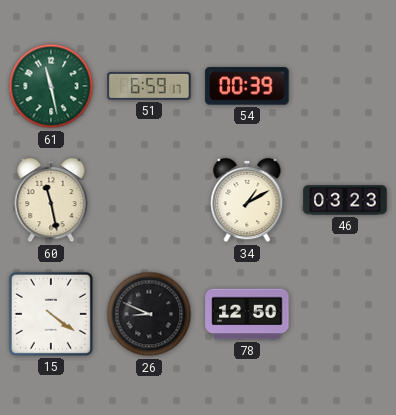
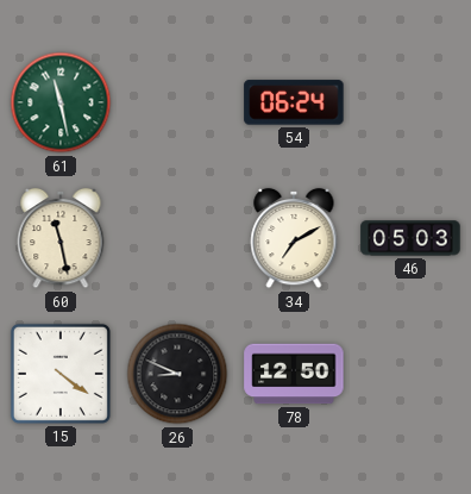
51: 6:59 -> none
54: 00:39 -> 06:24
34: 1:10 -> 7:10
46: 03:23 -> 05:03
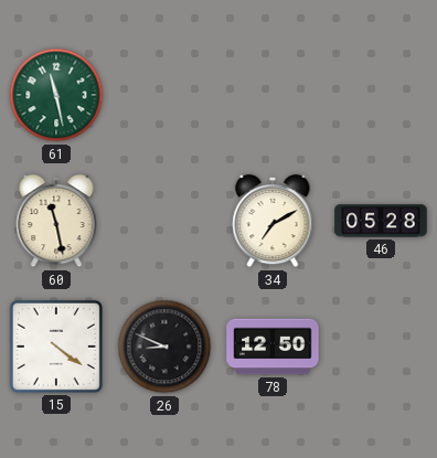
54: 06:24 -> none
46: 05:03 -> 05:28
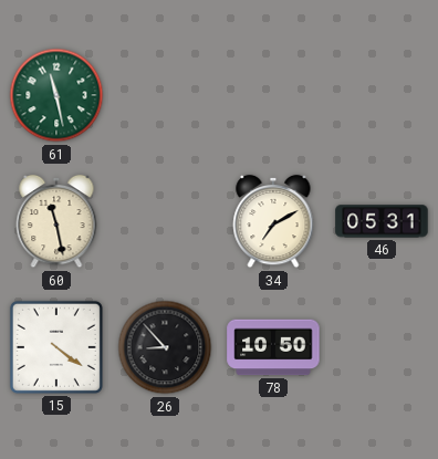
46: 05:28 -> 05:31
26: 8:49 -> 8:53
78: 12:50 -> 10:50
